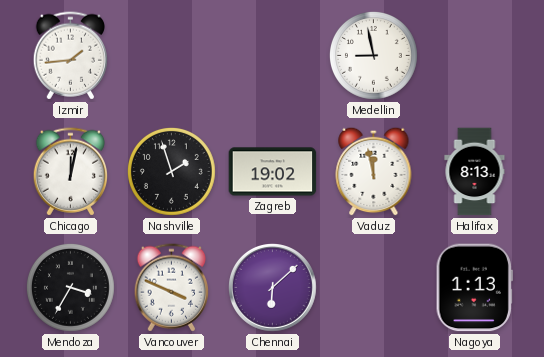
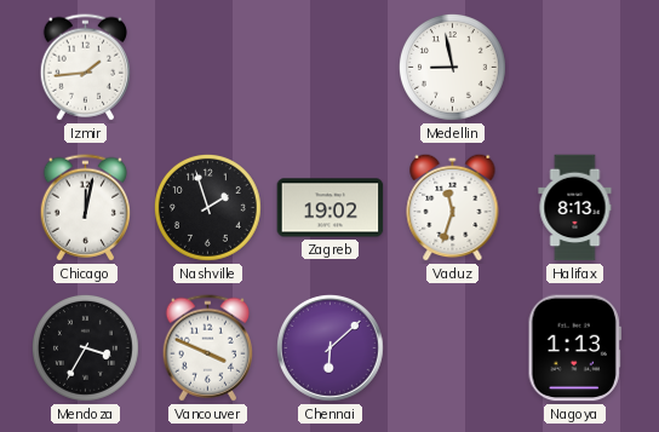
Vaduz: 11:58 -> 11:33
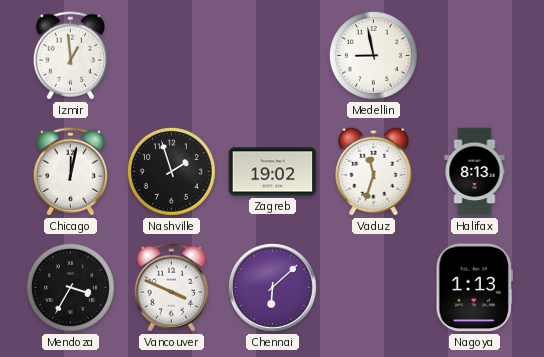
Izmir: 1:44 -> 12:59
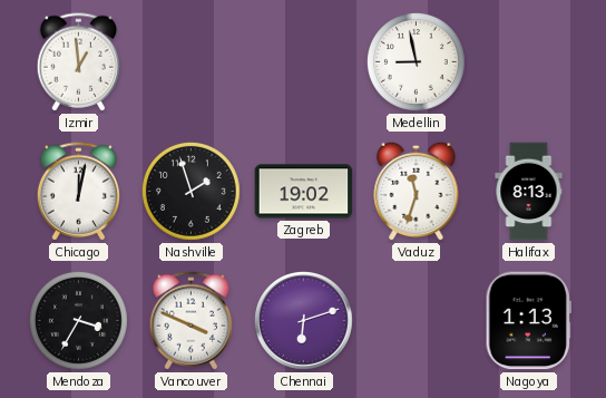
Chennai: 6:08 -> 6:12
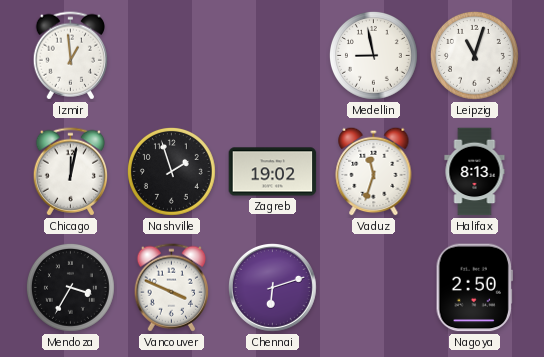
Leipzig: none -> 11:03
Nagoya: 1:13 -> 2:50
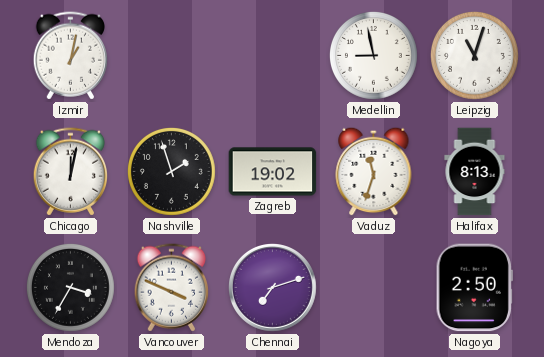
Izmir: 12:59 -> 1:02
Chennai: 6:12 -> 7:12
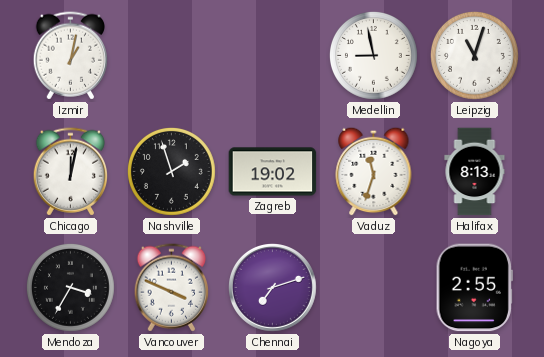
Nagoya: 2:50 -> 2:55
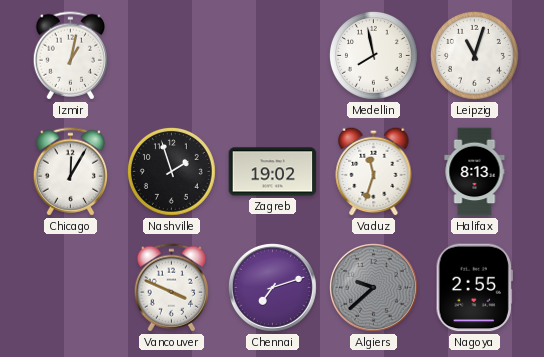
Medellin: 8:58 -> 7:58
Chicago: 12:02 -> 12:05
Mendoza: 3:35 -> none
Algiers: none -> 9:38
